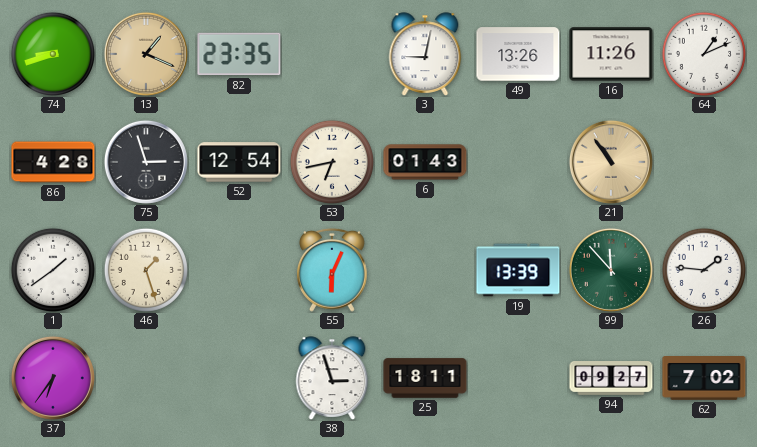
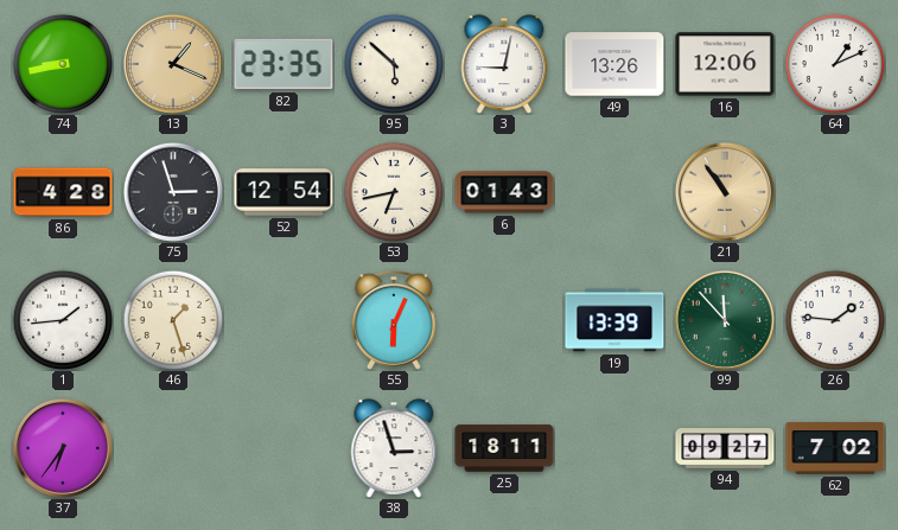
74: 8:42 -> 8:43
95: none -> 5:52
16: 11:26 -> 12:06
1: 1:39 -> 1:44
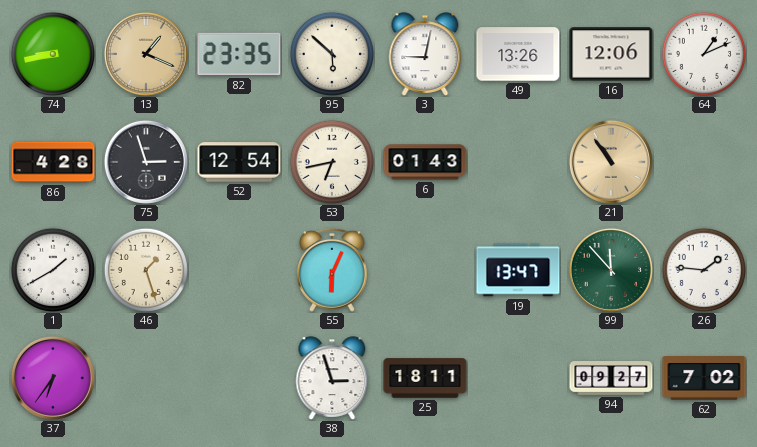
1: 1:44 -> 1:40
19: 13:39 -> 13:47
